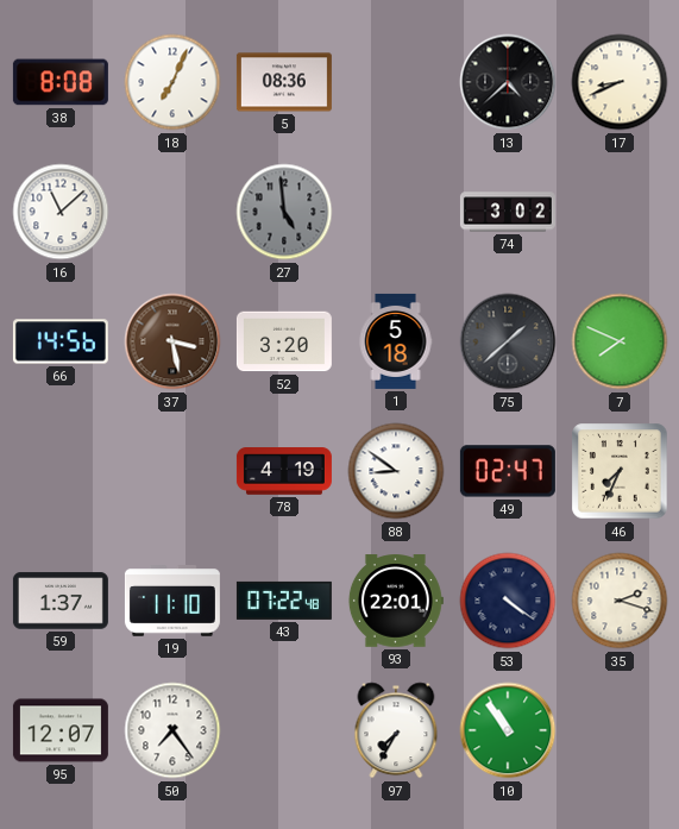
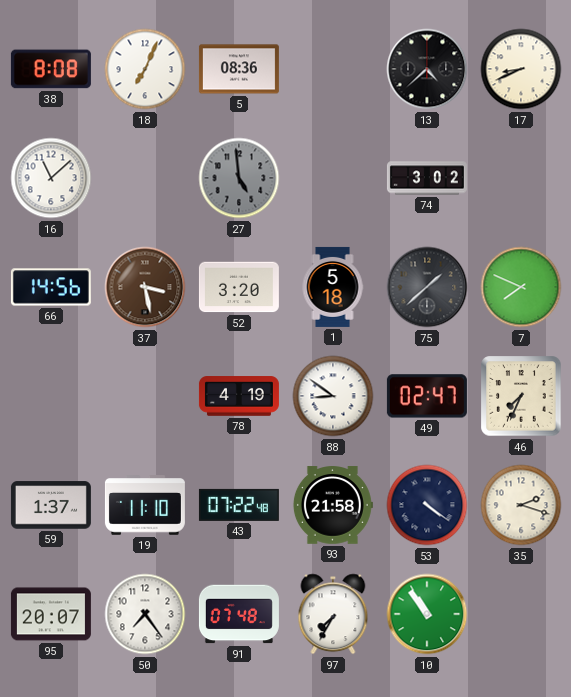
93: 22:01 -> 21:58
95: 12:07 -> 20:07
91: none -> 07:48
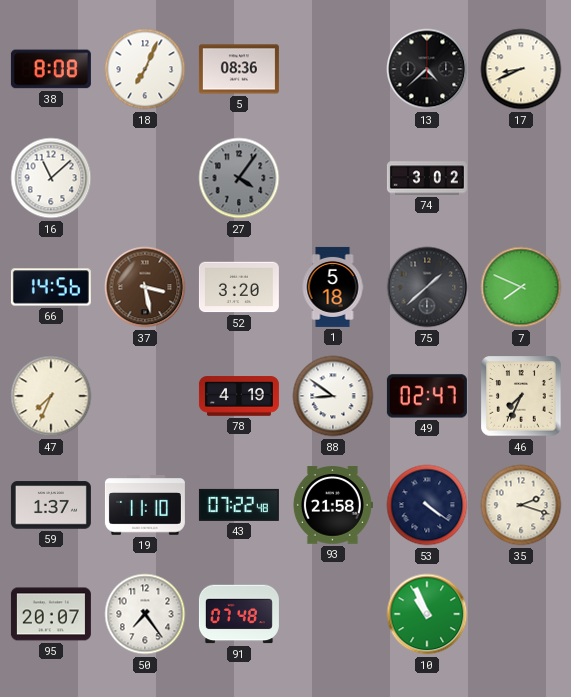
27: 4:59 -> 4:06
47: none -> 7:34
97: 7:35 -> none
10: 10:54 -> 10:56
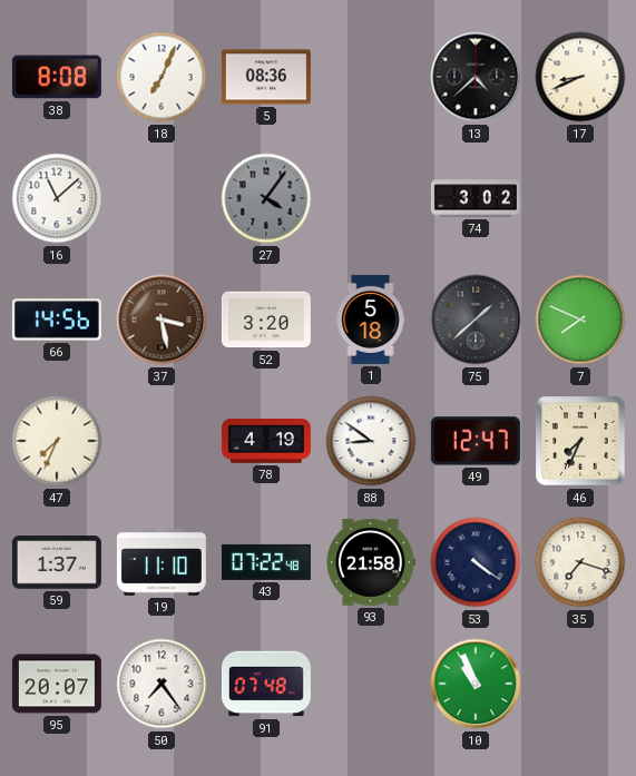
49: 02:47 -> 12:47
35: 2:18 -> 7:18
